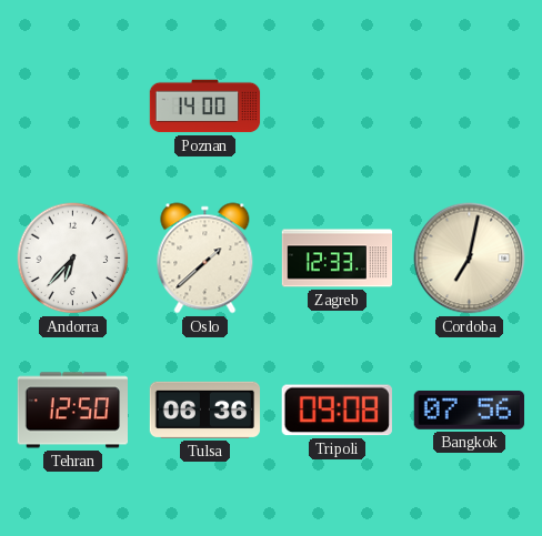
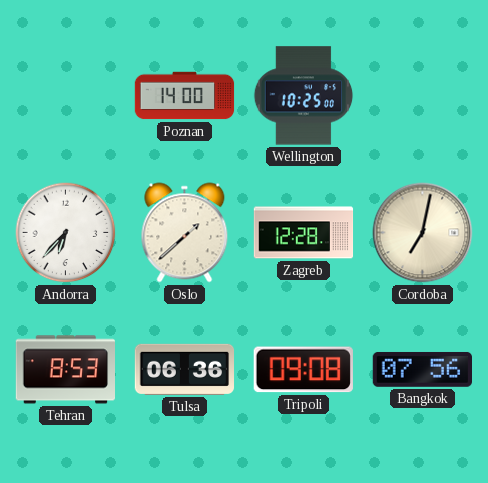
Wellington: none -> 10:25
Zagreb: 12:33 -> 12:28
Tehran: 12:50 -> 8:53
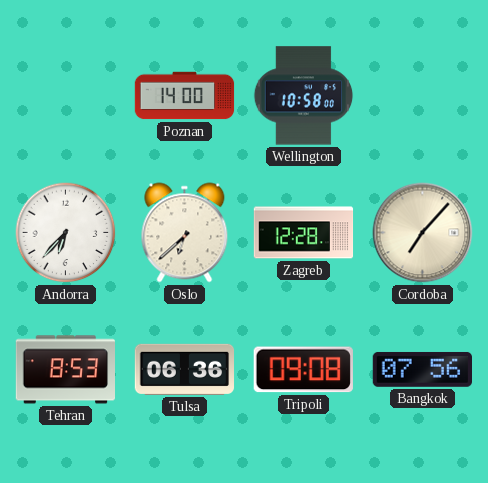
Wellington: 10:25 -> 10:58
Oslo: 1:38 -> 6:38
Cordoba: 7:02 -> 7:07
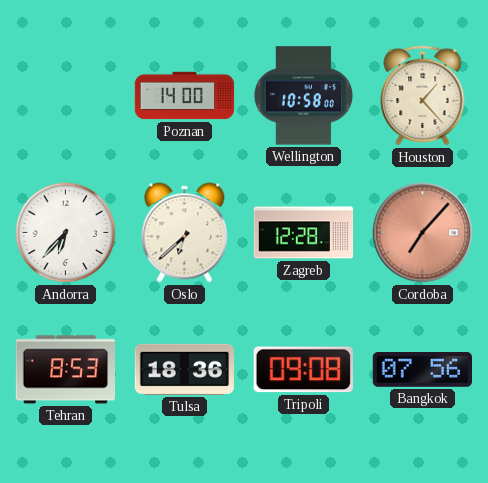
Houston: none -> 1:23
Cordoba dial: cream -> salmon
Tulsa: 06:36 -> 18:36
